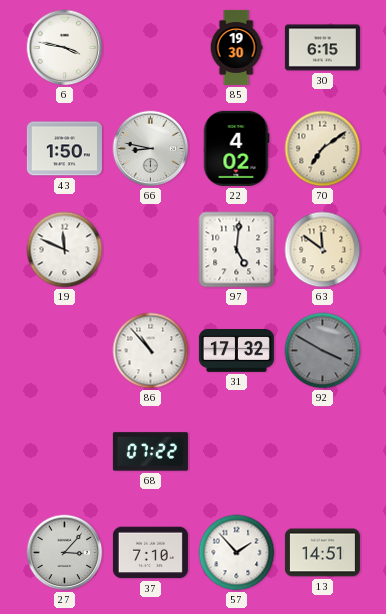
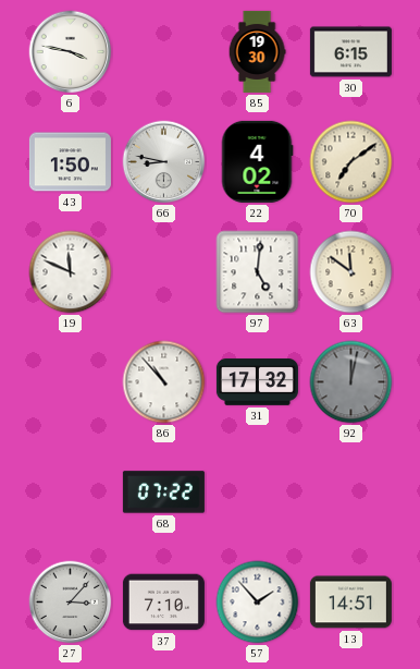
92: 3:50 -> 12:02
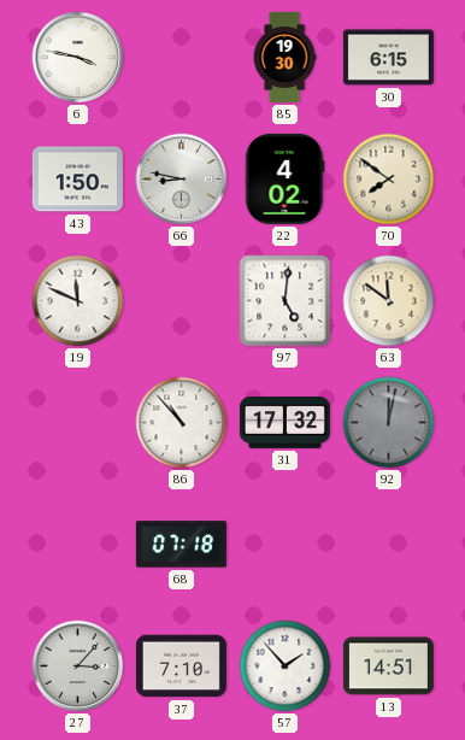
70: 7:09 -> 7:51
68: 07:22 -> 07:18
